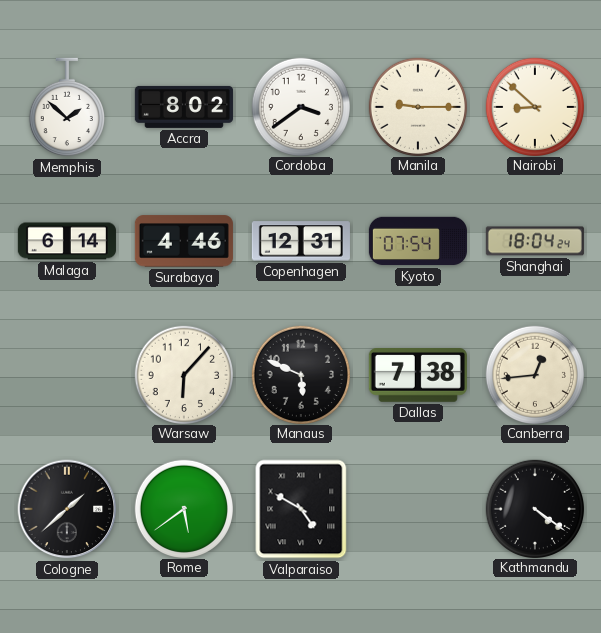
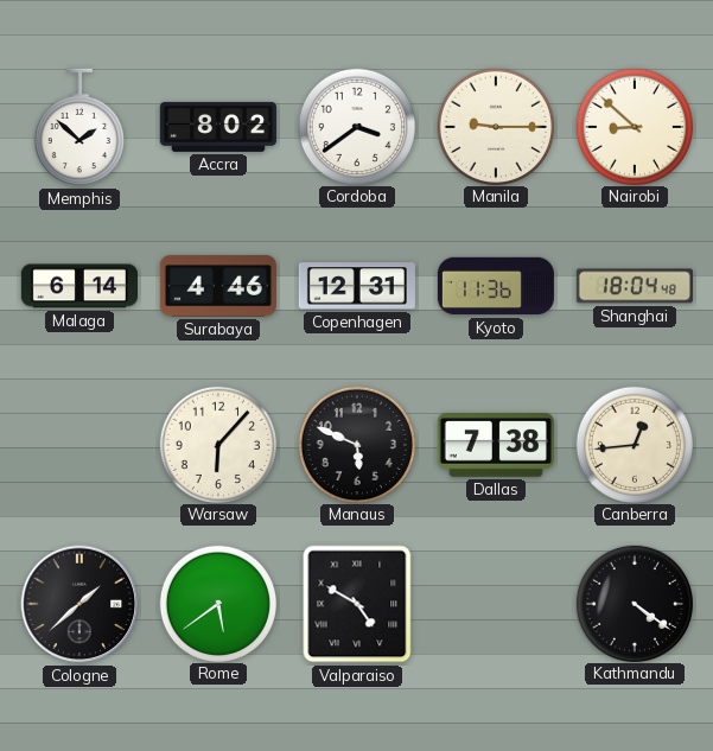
Kyoto: 07:54 -> 11:36
Shanghai: 18:04:24 -> 18:04:48
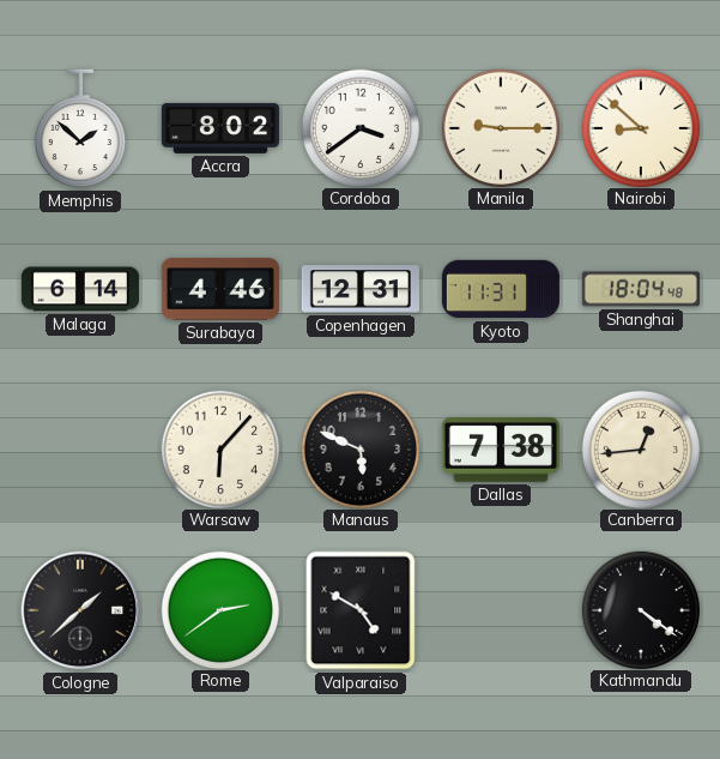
Kyoto: 11:36 -> 11:31
Rome: 5:39 -> 2:39
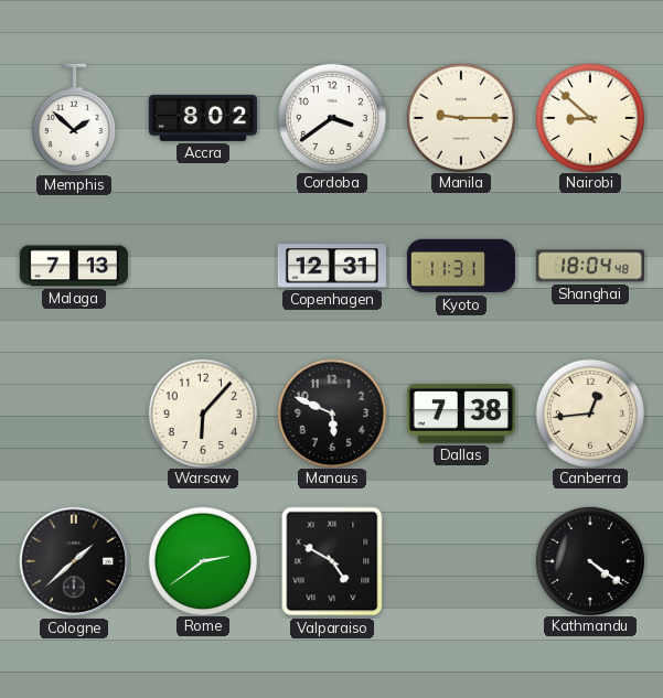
Malaga: 6:14 -> 7:13
Surabaya: 4:46 -> none
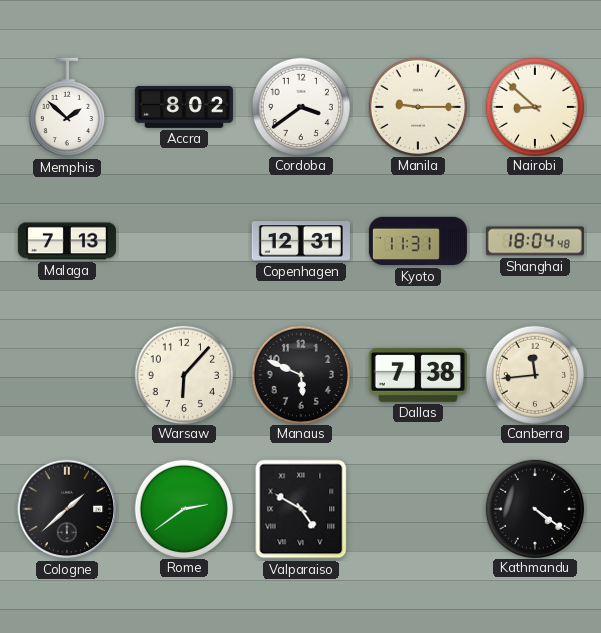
Canberra: 12:44 -> 11:44
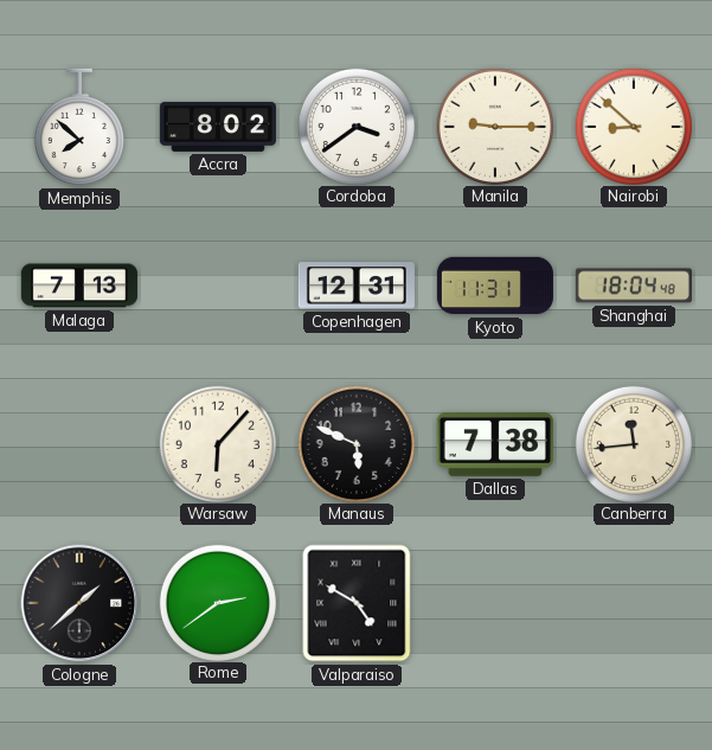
Memphis: 1:52 -> 7:52
Kathmandu: 4:21 -> none
